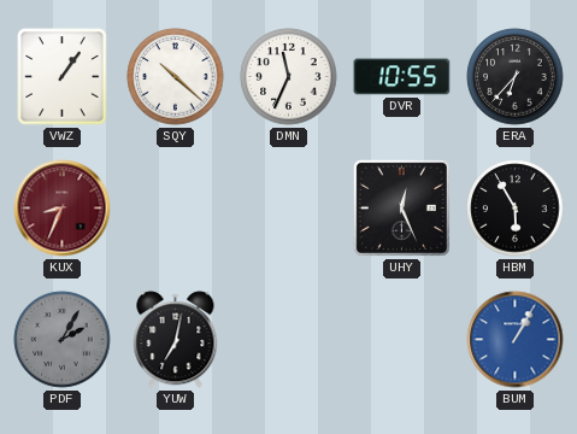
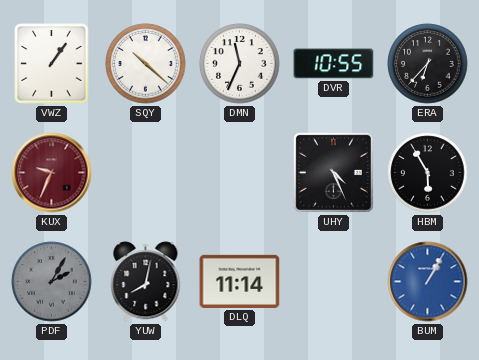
KUX: 8:34 -> 9:34
UHY: 12:26 -> 4:26
YUW: 7:02 -> 8:02
DLQ: none -> 11:14
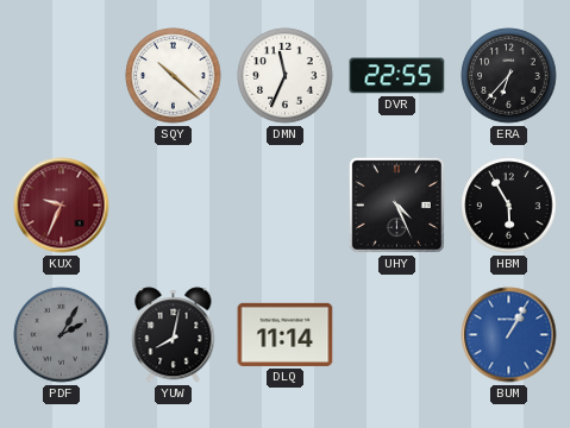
VWZ: 1:06 -> none
DVR: 10:55 -> 22:55
